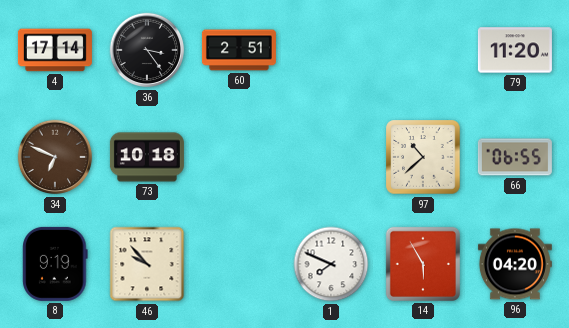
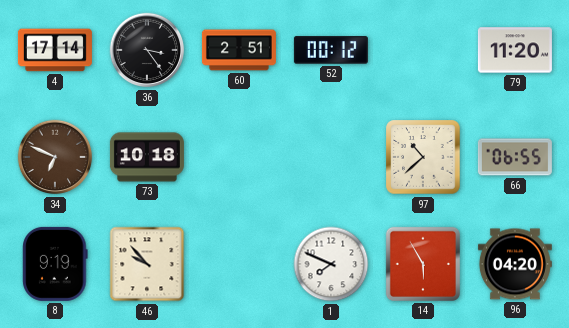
52: none -> 00:12
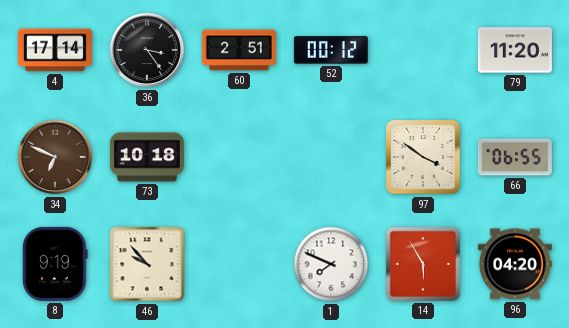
97: 10:38 -> 3:51
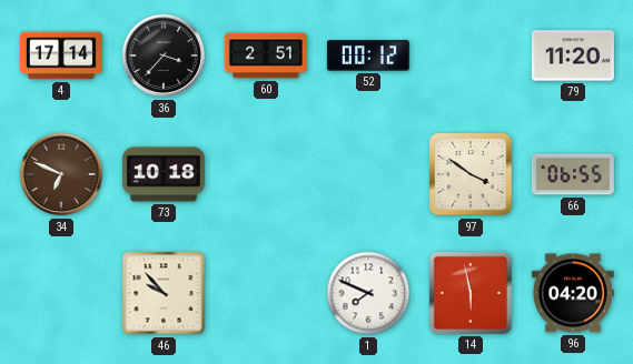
36: 3:24 -> 3:37
8: 9:19 -> none
14: 5:55 -> 5:58
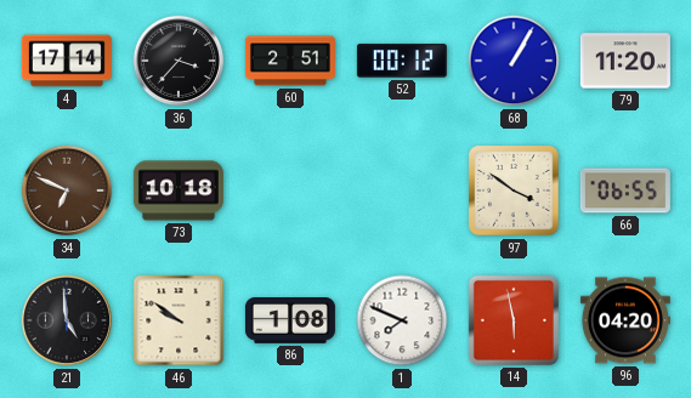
68: none -> 1:05
21: none -> 4:59
46: 9:53 -> 9:51
86: none -> 1:08
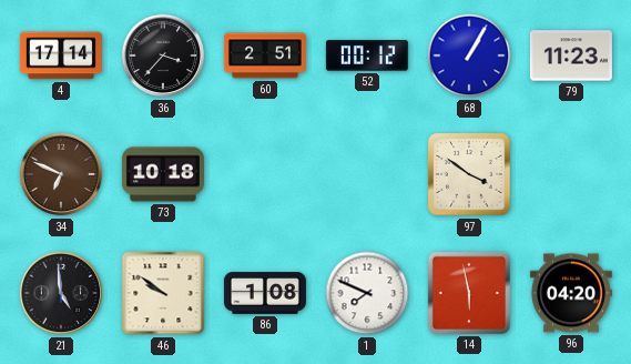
79: 11:20 -> 11:23
66: 06:55 -> none
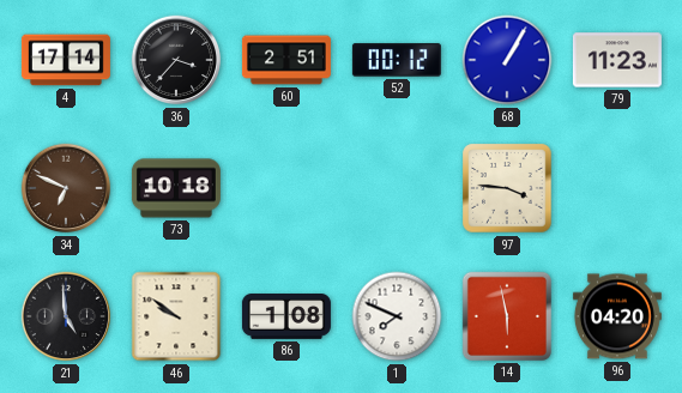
97: 3:51 -> 3:46
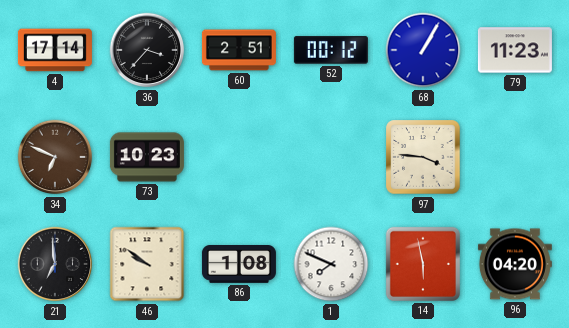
73: 10:18 -> 10:23
21: 4:59 -> 6:59
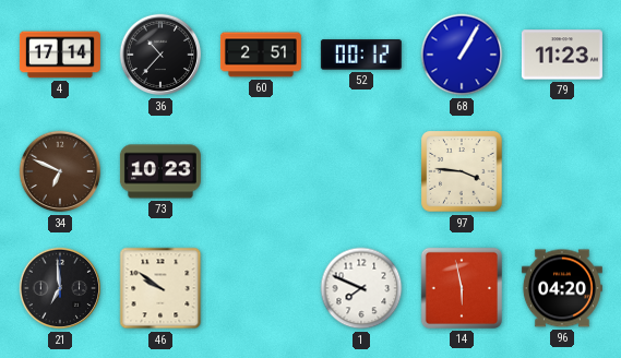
36: 3:37 -> 10:37
86: 1:08 -> none
